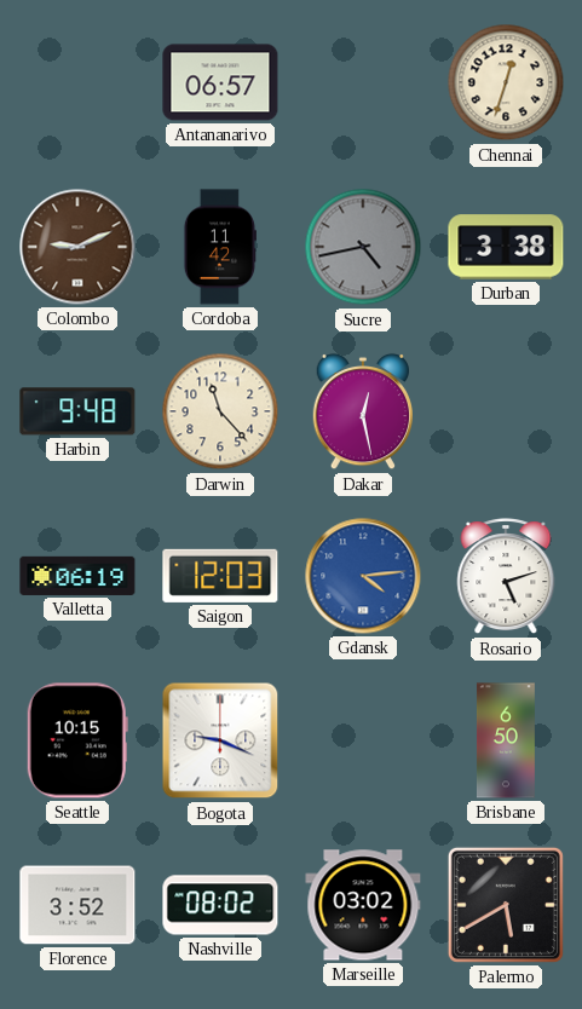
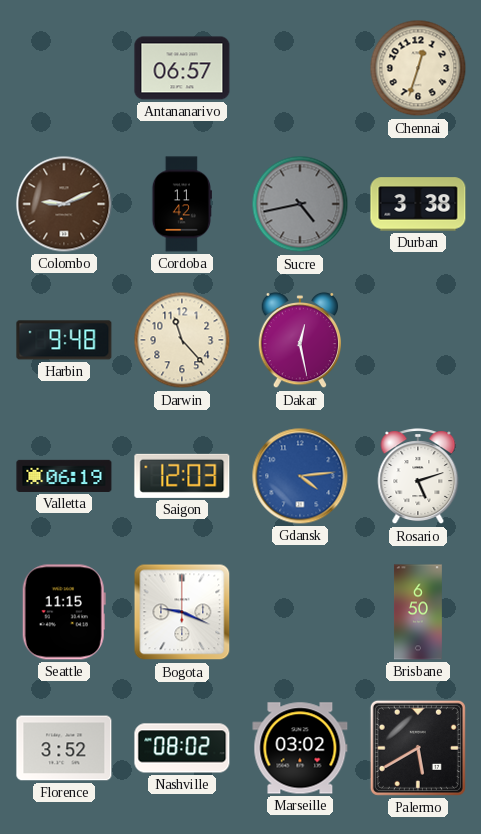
Seattle: 10:15 -> 11:15
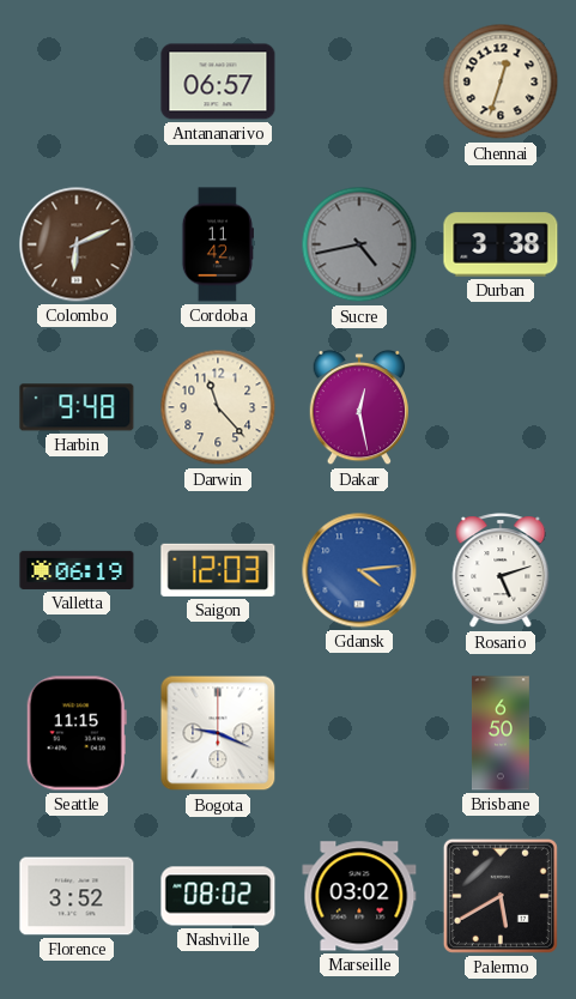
Colombo: 9:11 -> 6:11
